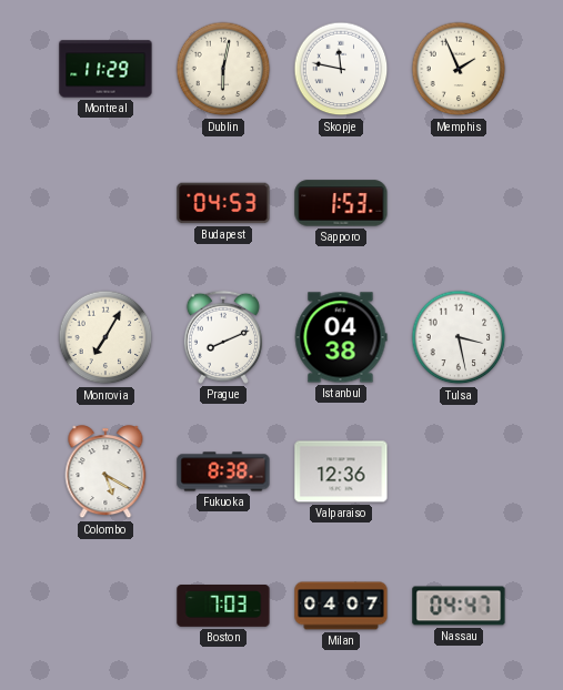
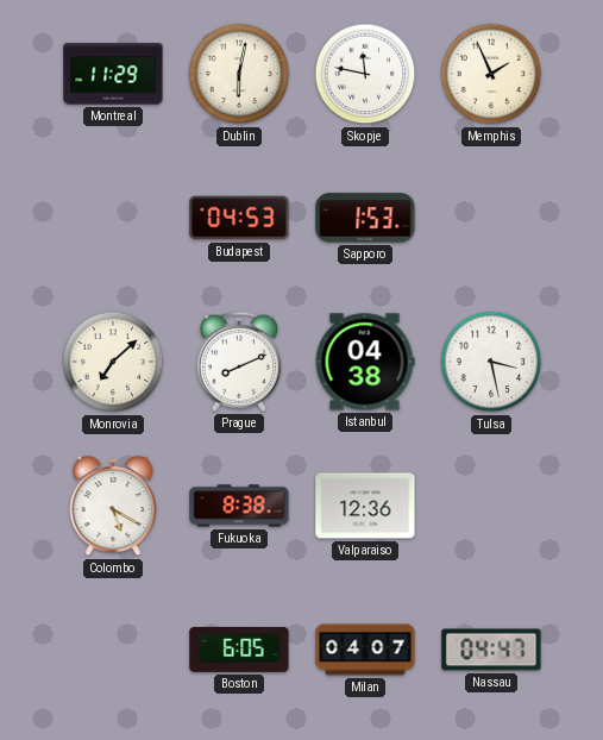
Monrovia: 7:05 -> 7:08
Boston: 7:03 -> 6:05
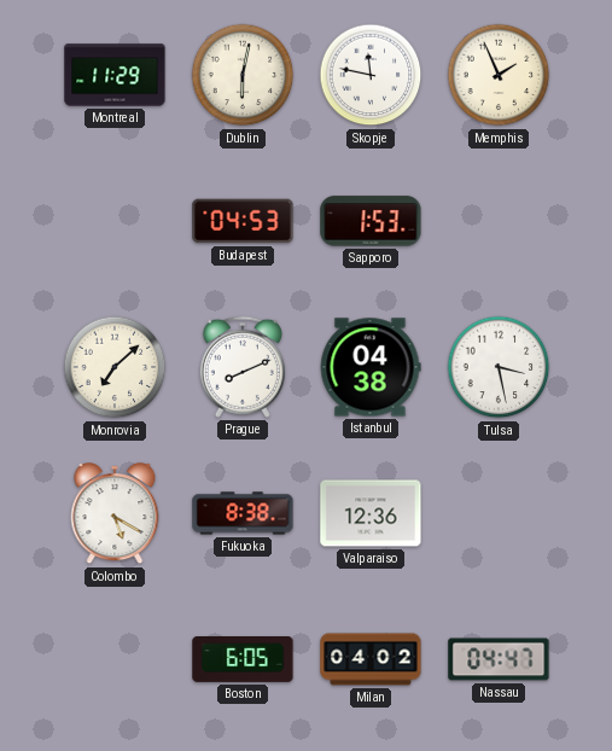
Milan: 04:07 -> 04:02
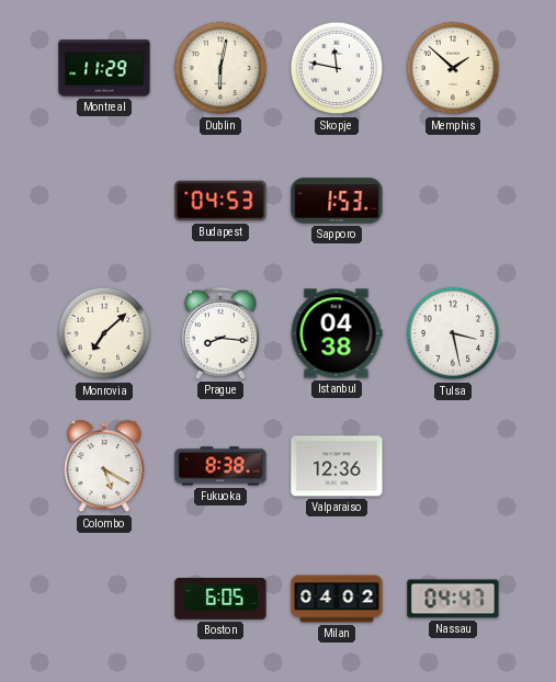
Memphis: 1:56 -> 1:52
Prague: 8:11 -> 8:16
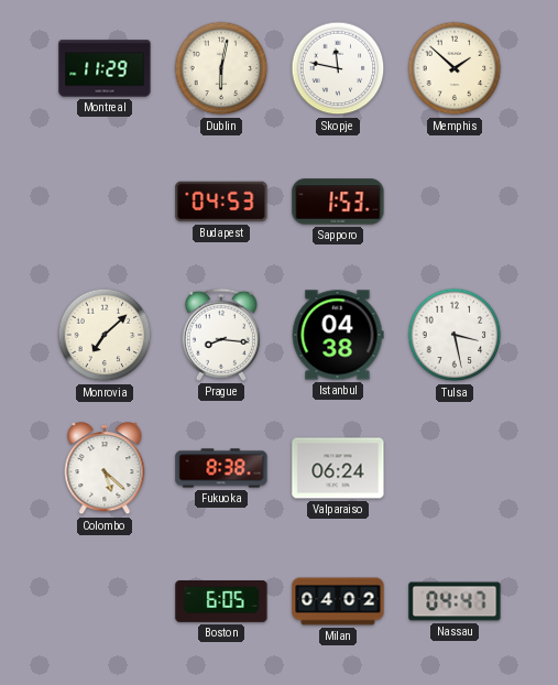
Colombo: 5:20 -> 5:22
Valparaiso: 12:36 -> 06:24
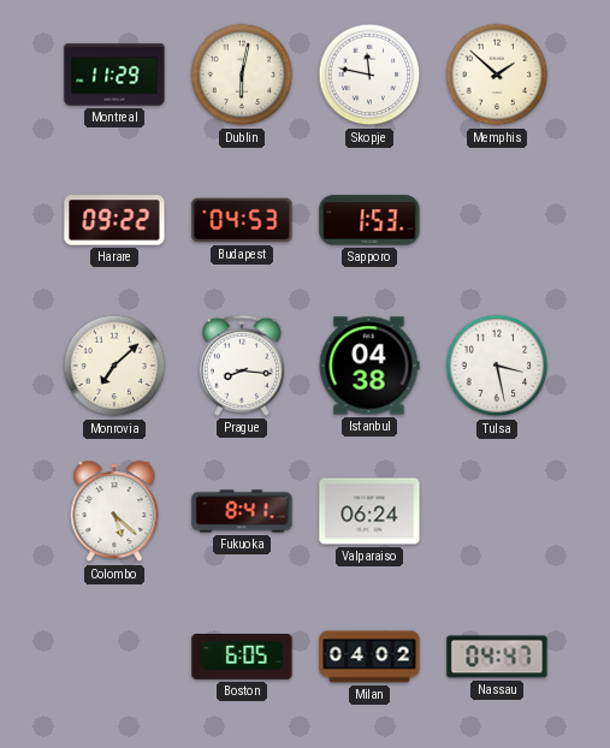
Harare: none -> 09:22
Fukuoka: 8:38 -> 8:41
